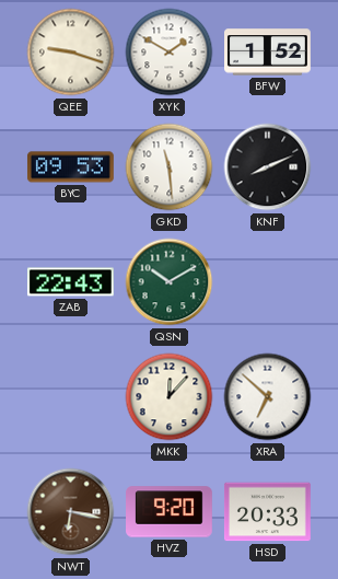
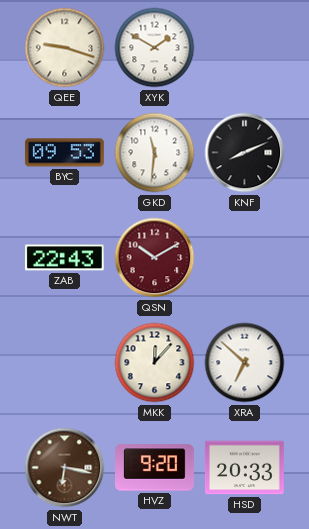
BFW: 1:52 -> none
GKD: 11:29 -> 11:31
QSN dial: green -> burgundy
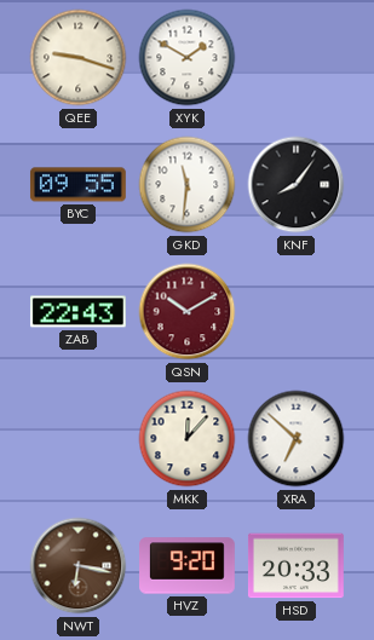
BYC: 09:53 -> 09:55
KNF: 8:11 -> 8:06
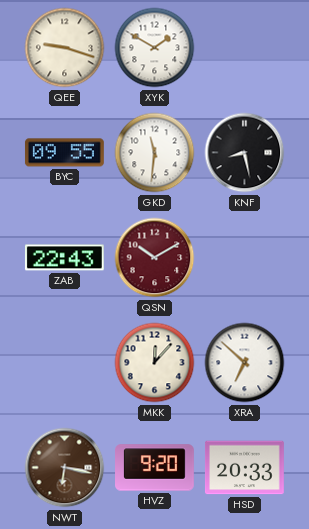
KNF: 8:06 -> 8:28
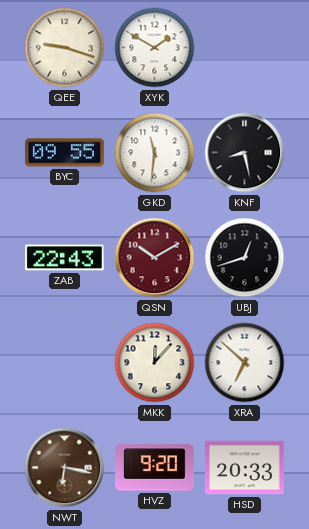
UBJ: none -> 12:42
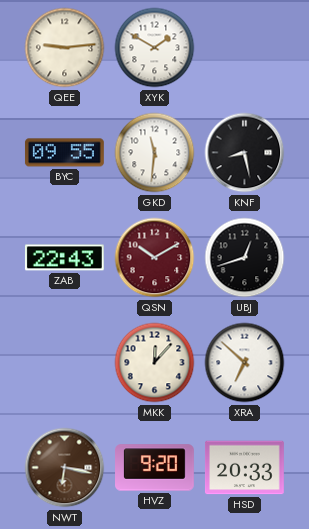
QEE: 9:18 -> 9:14
